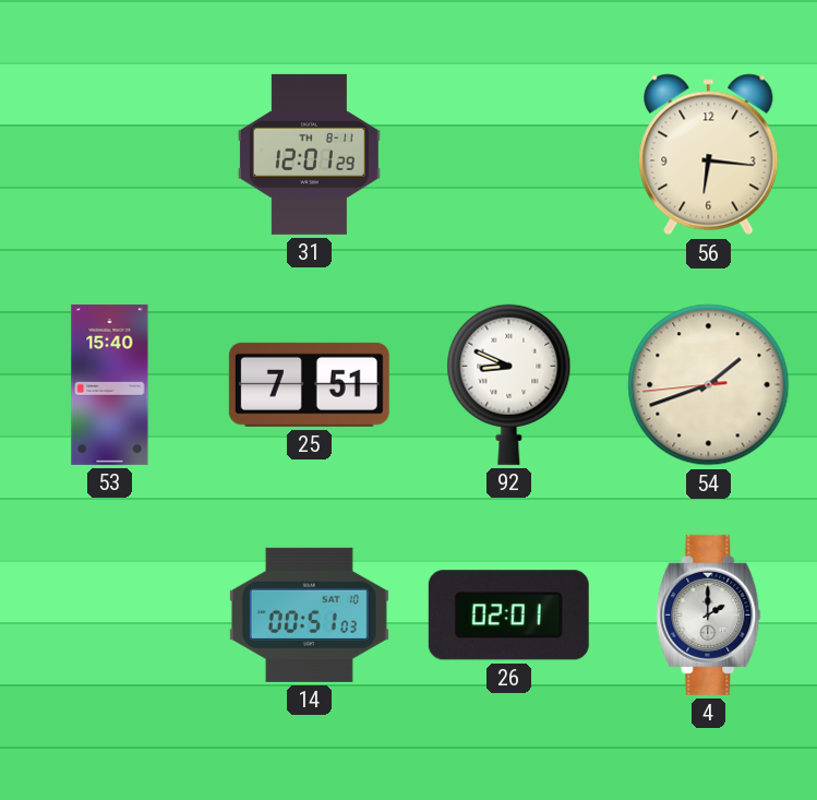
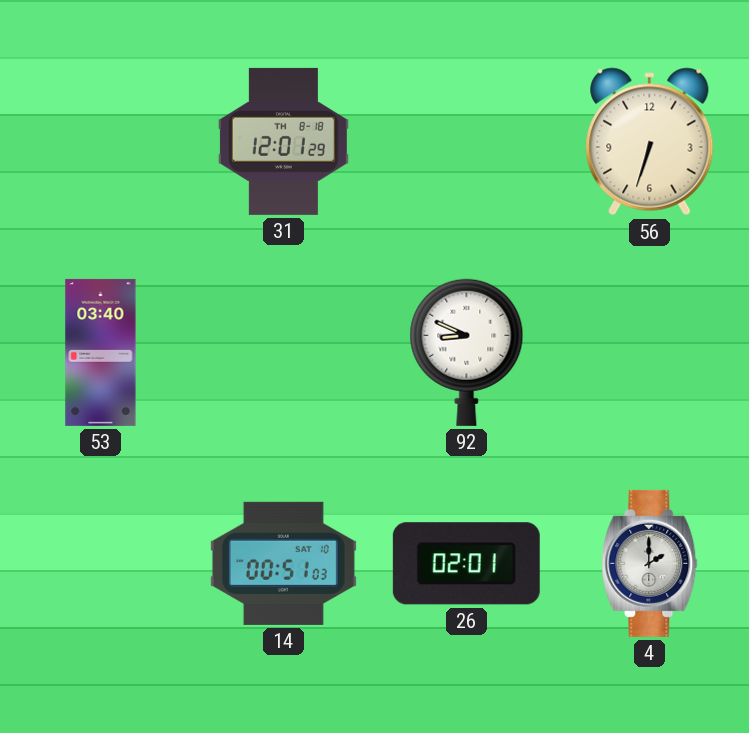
31 date: TH 8-11 -> TH 8-18
56: 6:16 -> 6:33
53: 15:40 -> 03:40
25: 7:51 -> none
54: 1:41 -> none
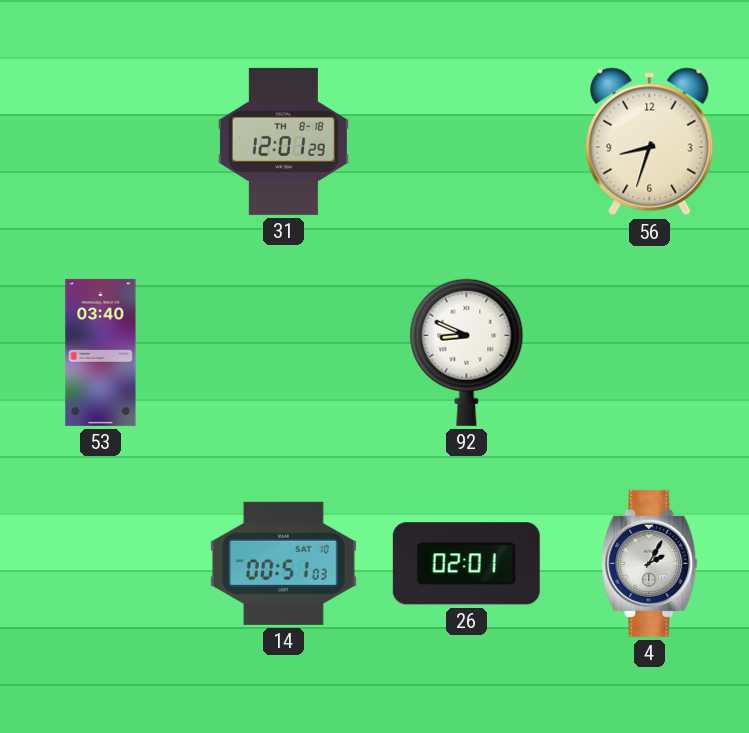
56: 6:33 -> 8:33
4: 2:00 -> 2:05
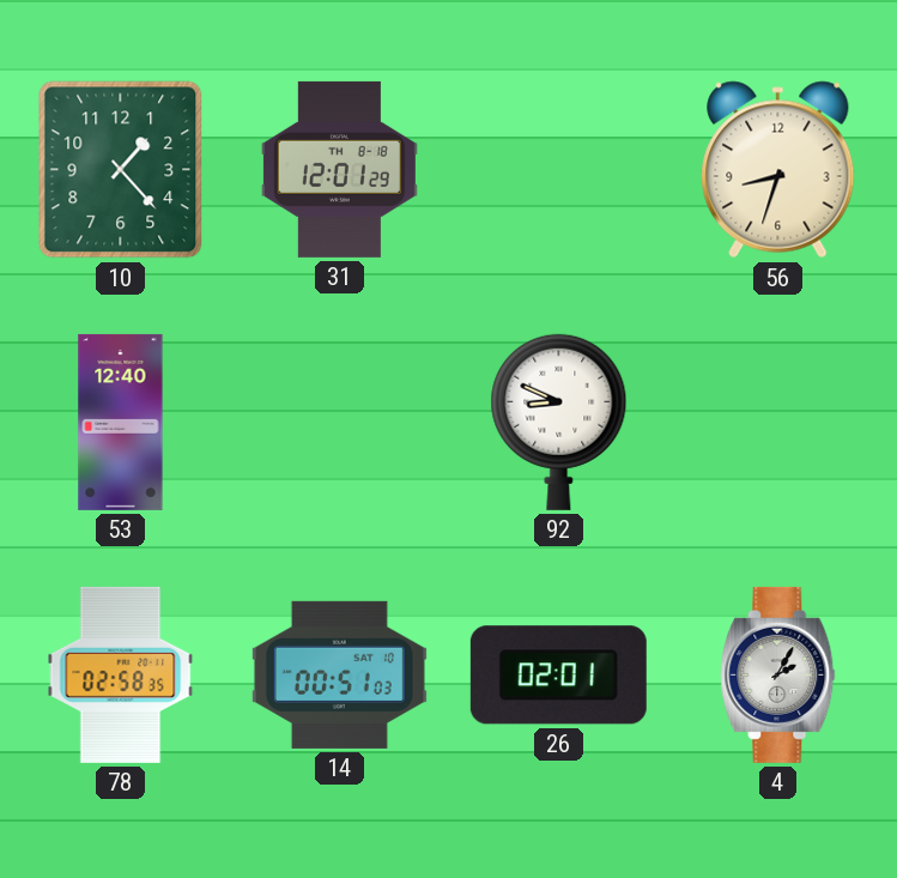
10: none -> 1:23
53: 03:40 -> 12:40
78: none -> 02:58
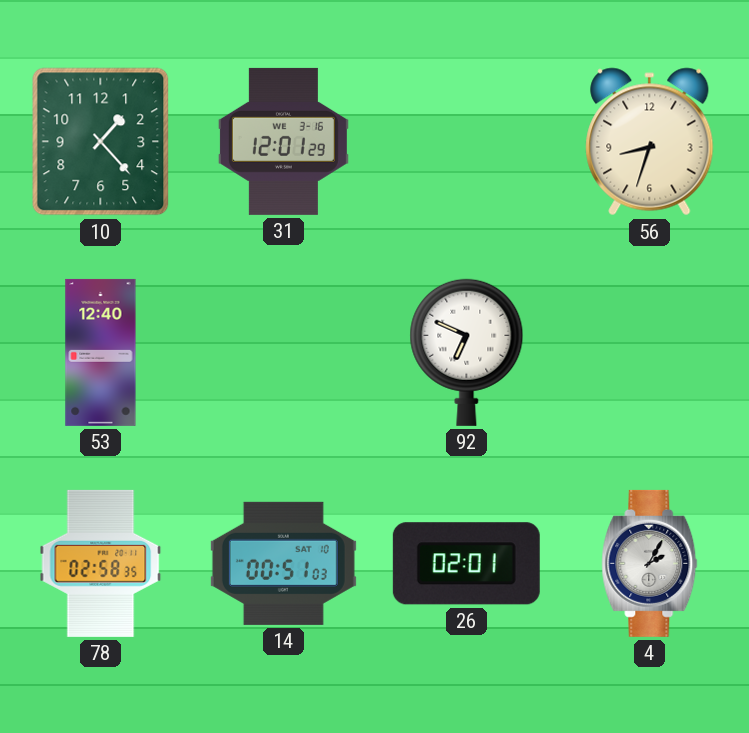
31 date: TH 8-18 -> WE 3-16
92: 8:49 -> 6:49
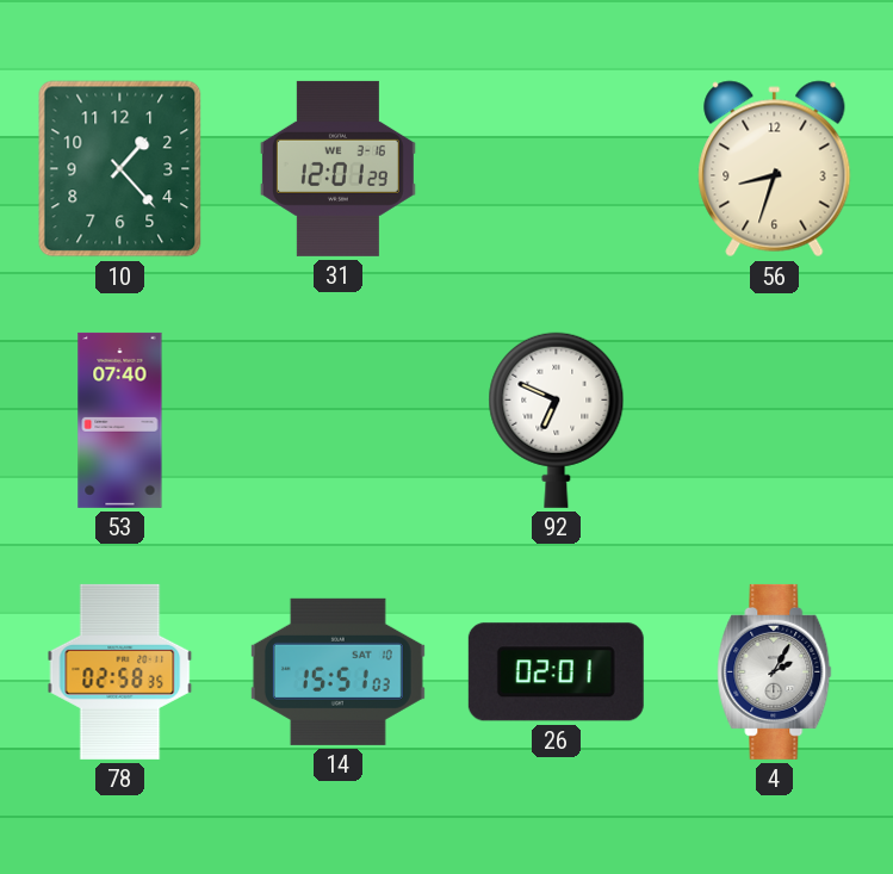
53: 12:40 -> 07:40
14: 00:51 -> 15:51
